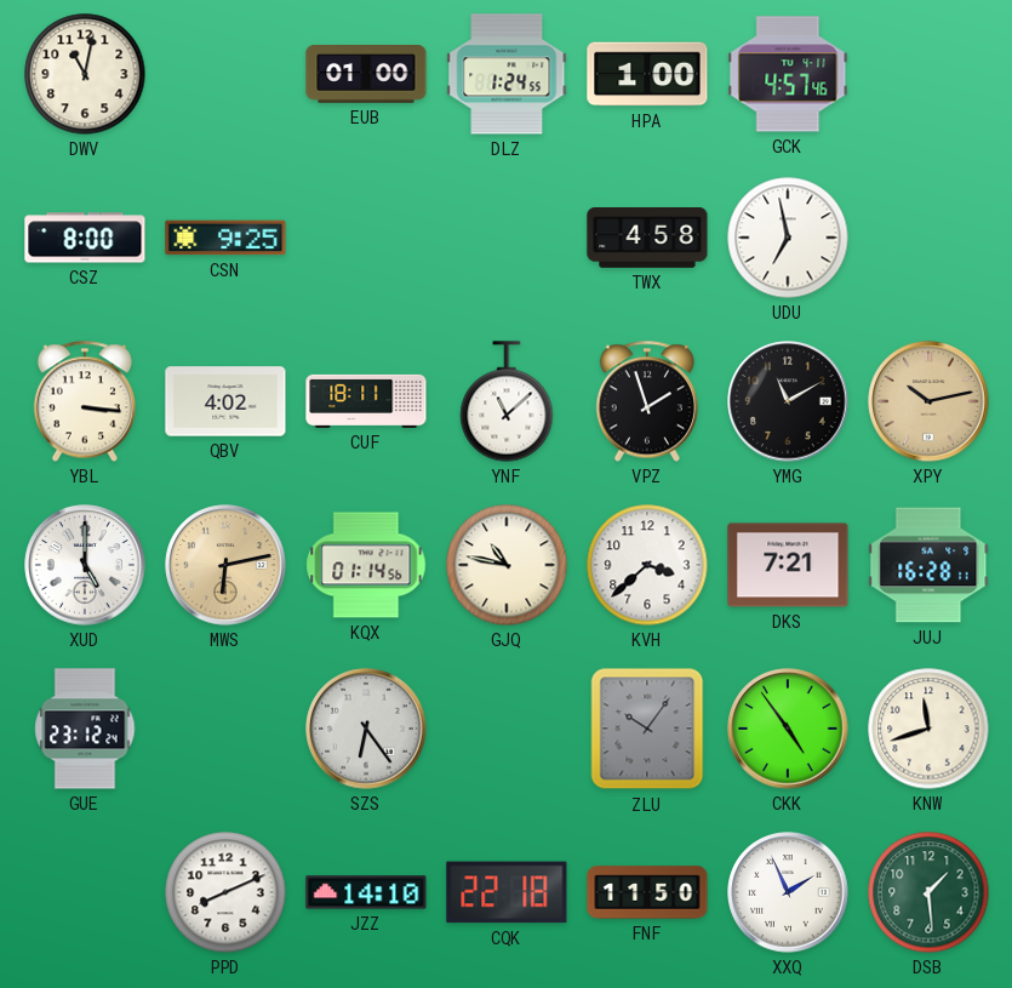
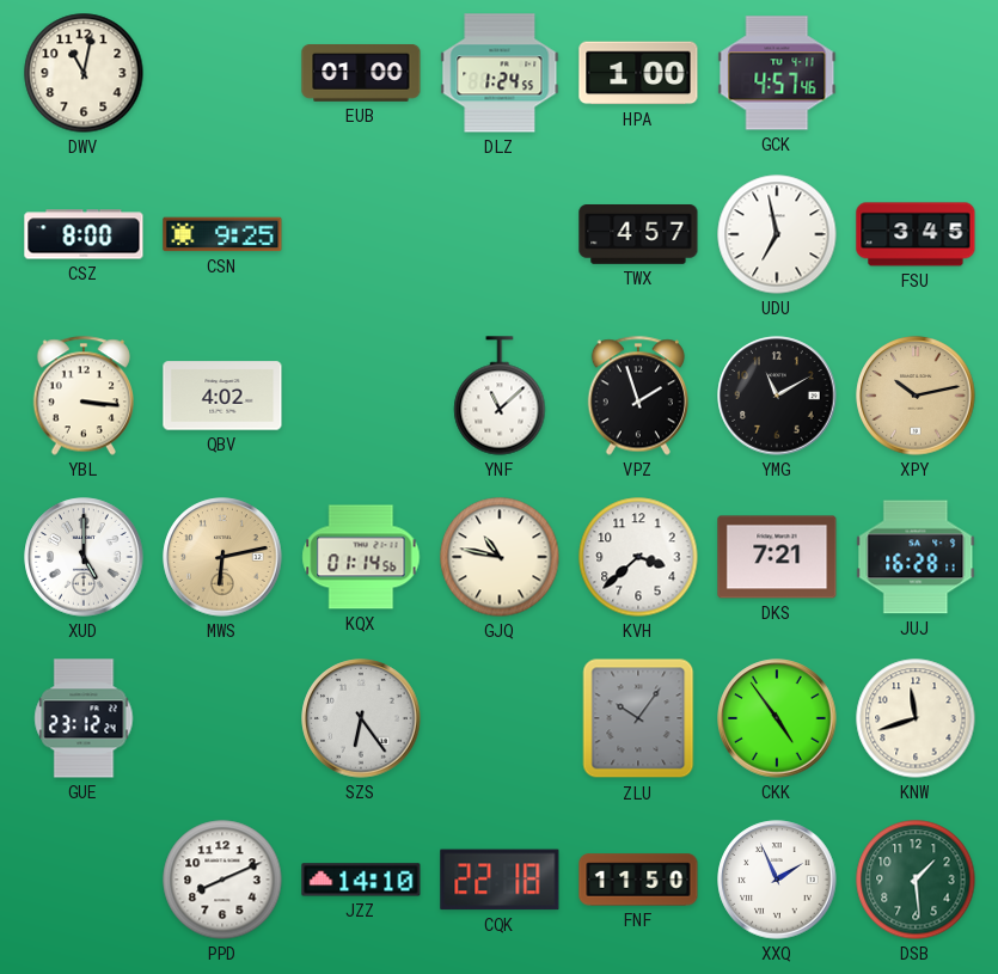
TWX: 4:58 -> 4:57
FSU: none -> 3:45
CUF: 18:11 -> none
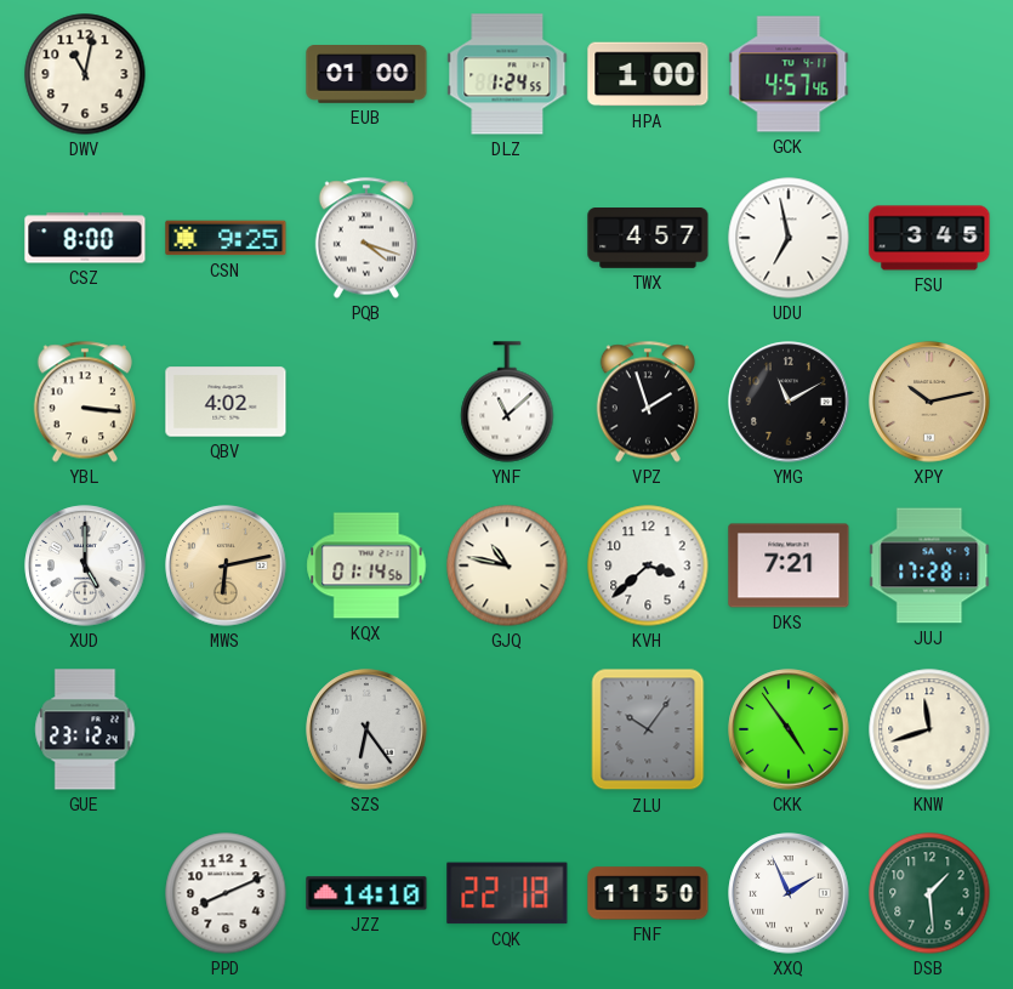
PQB: none -> 4:18
JUJ: 16:28 -> 17:28
